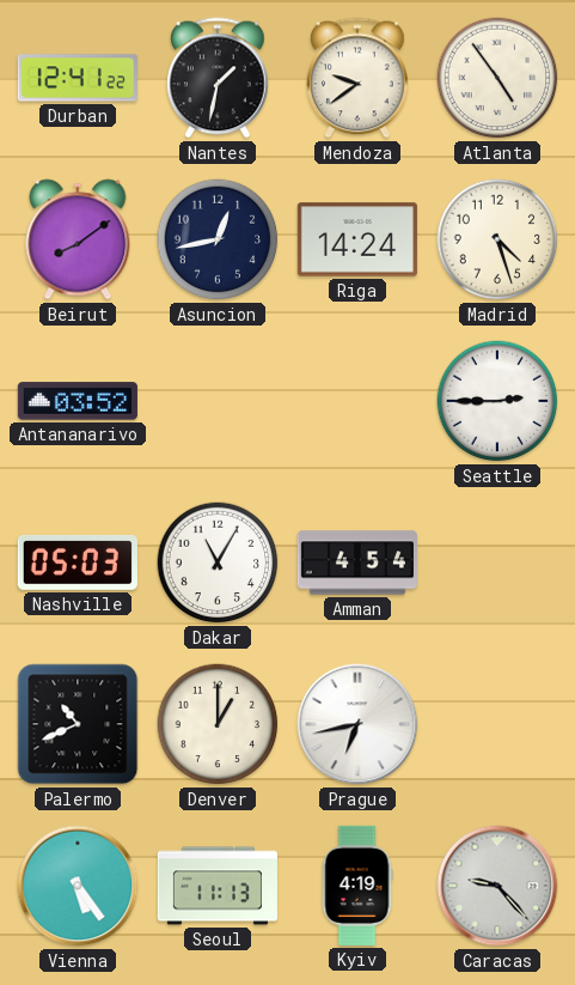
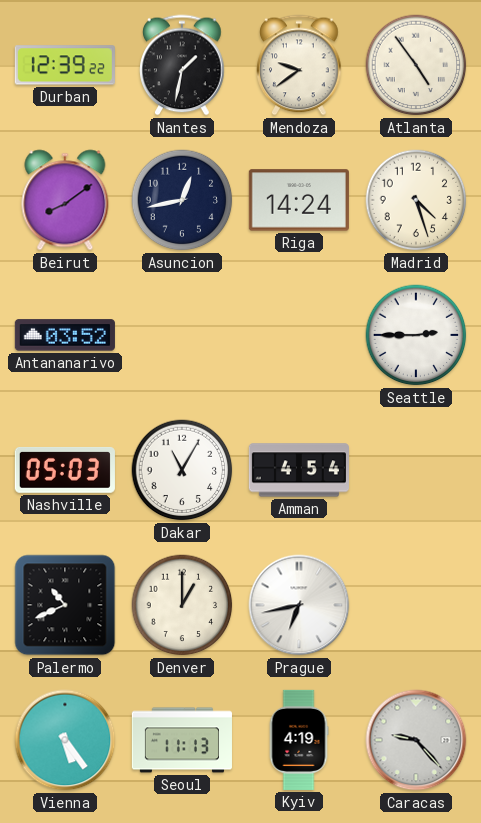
Durban: 12:41 -> 12:39
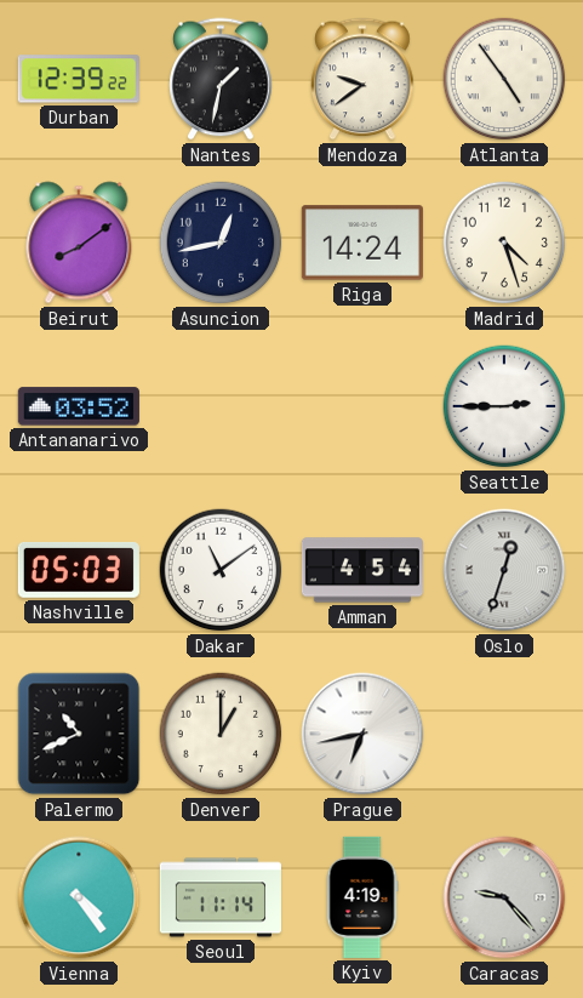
Dakar: 11:05 -> 11:09
Oslo: none -> 12:33
Vienna: 5:24 -> 4:24
Seoul: 11:13 -> 11:14
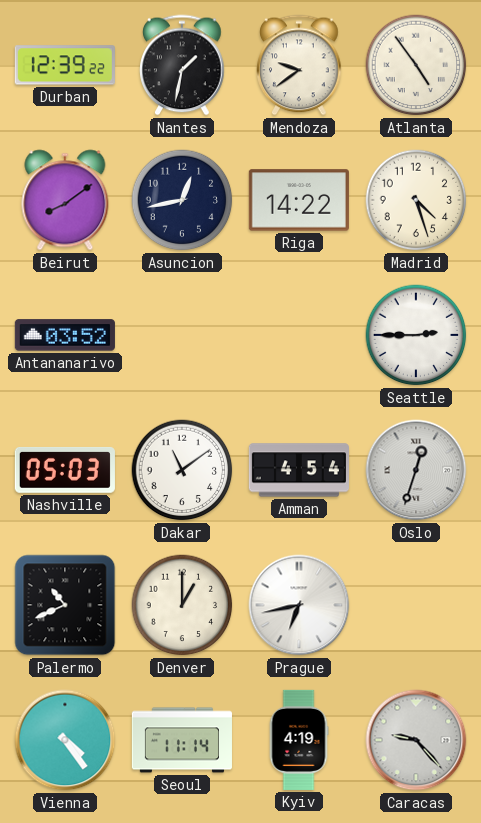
Riga: 14:24 -> 14:22
